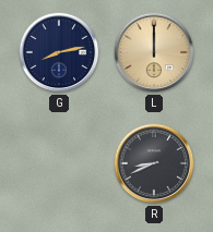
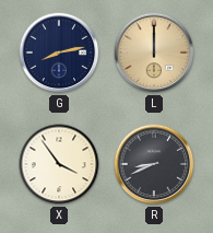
X: none -> 3:54
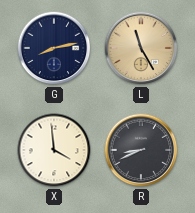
L: 12:00 -> 11:25
X: 3:54 -> 3:59
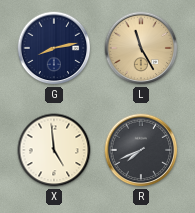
X: 3:59 -> 4:59
R: 8:41 -> 7:41
